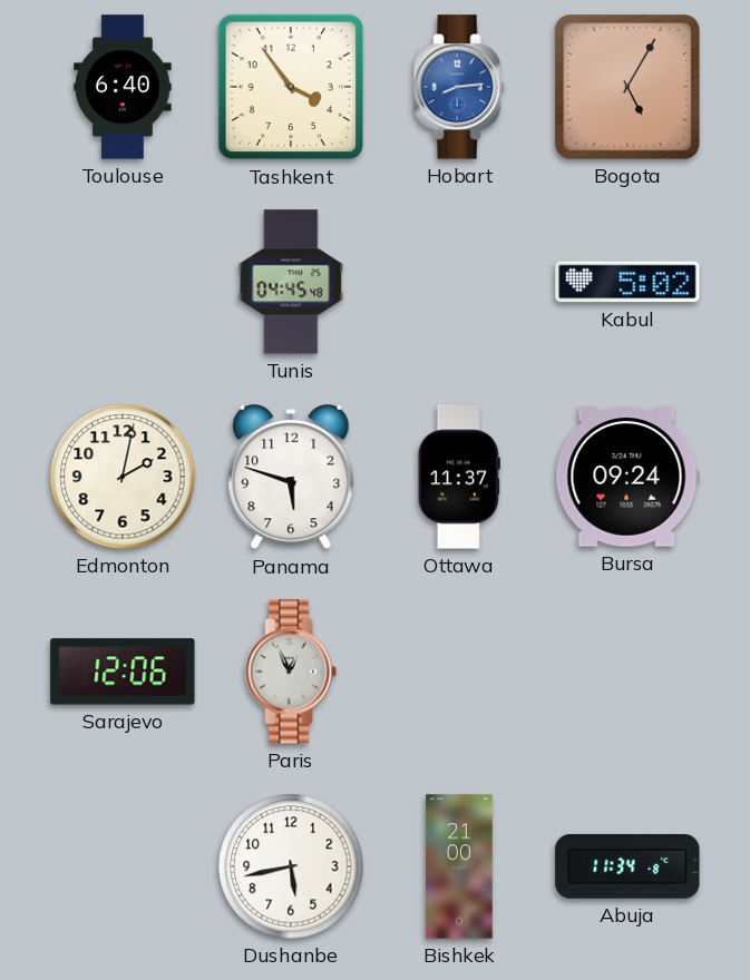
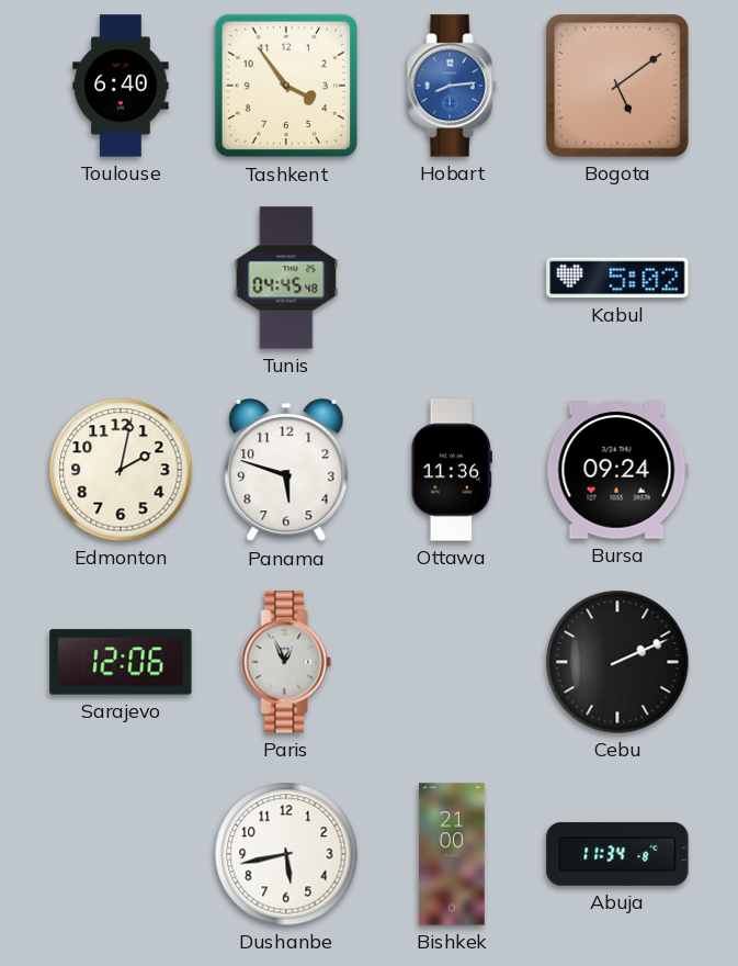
Bogota: 5:05 -> 5:09
Ottawa: 11:37 -> 11:36
Cebu: none -> 2:11
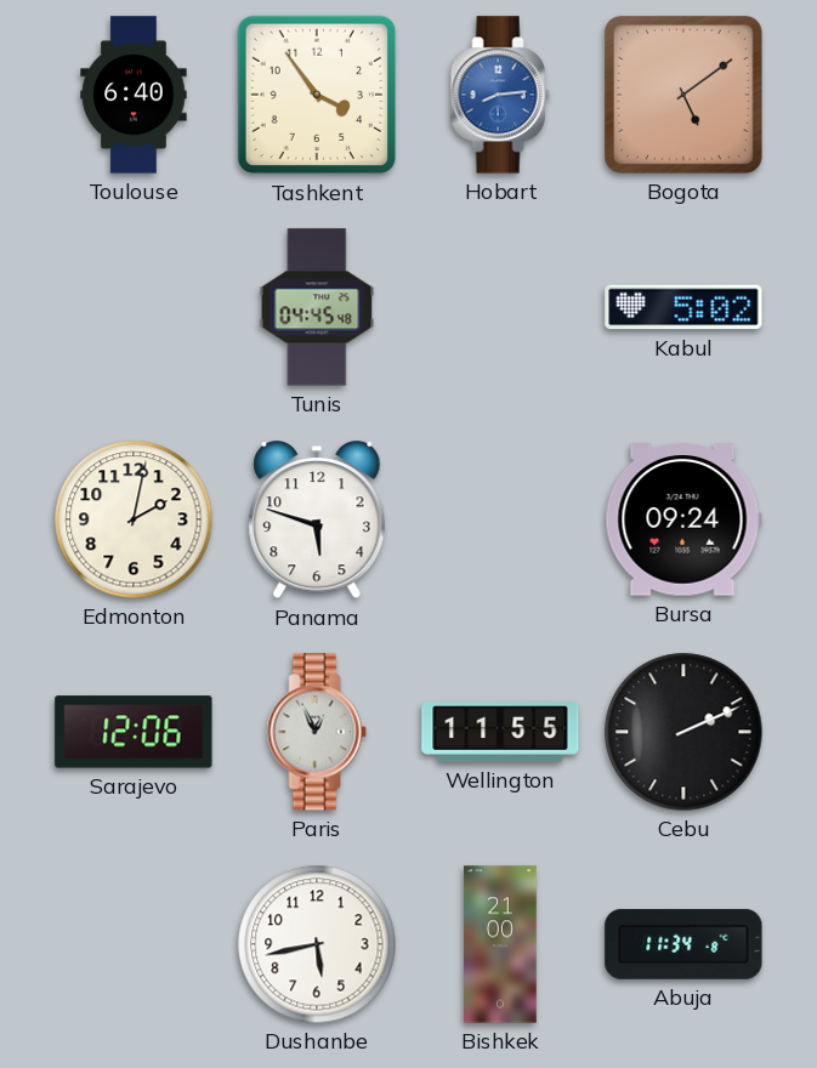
Ottawa: 11:36 -> none
Wellington: none -> 11:55
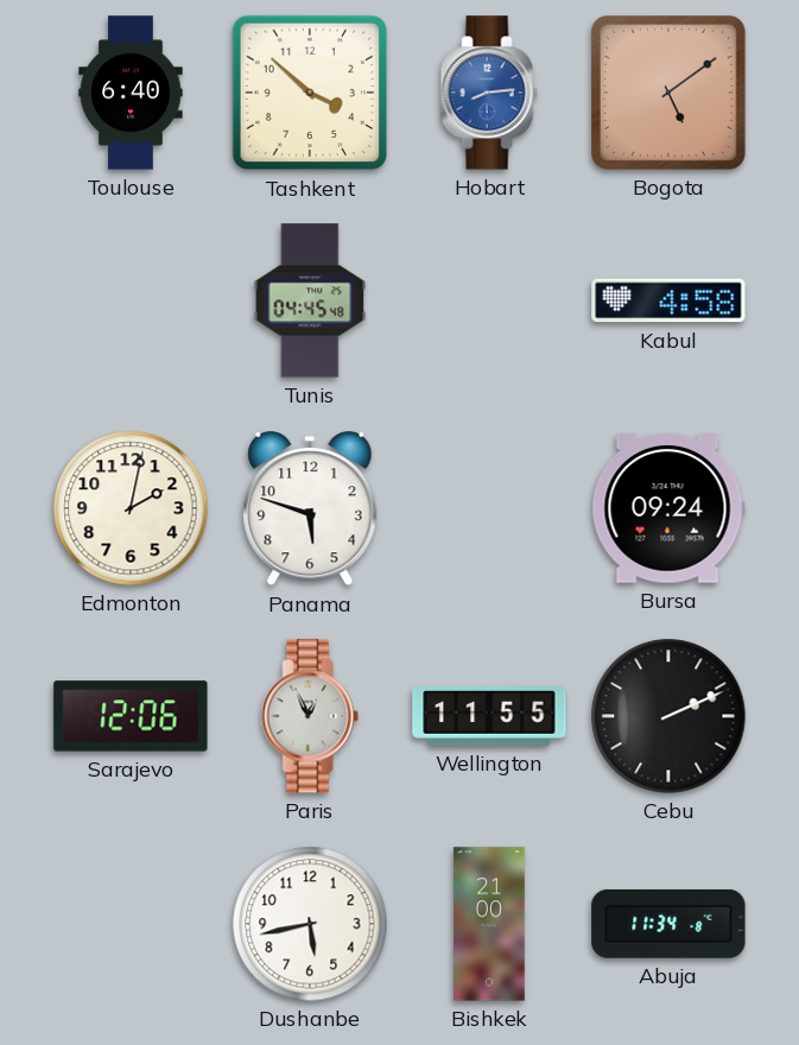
Tashkent: 3:54 -> 3:52
Kabul: 5:02 -> 4:58
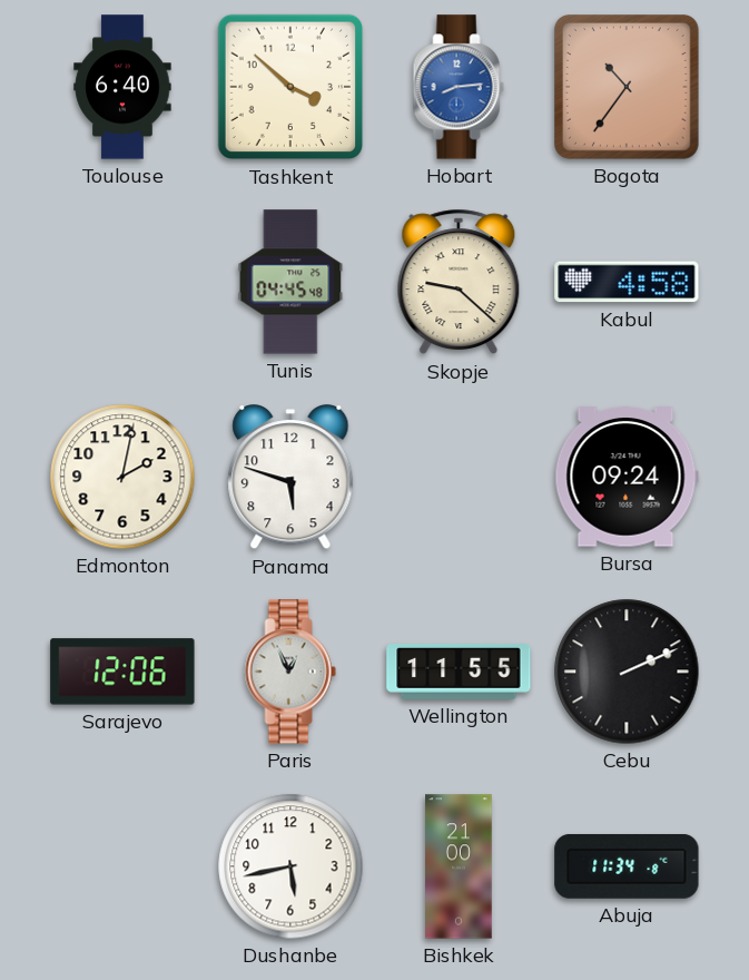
Bogota: 5:09 -> 10:36
Skopje: none -> 9:22
